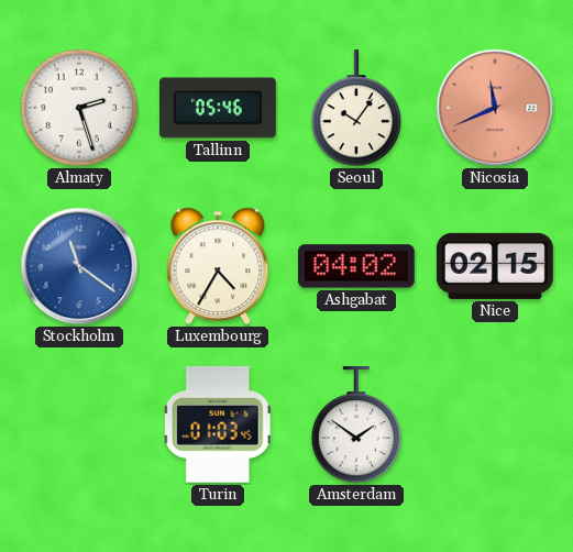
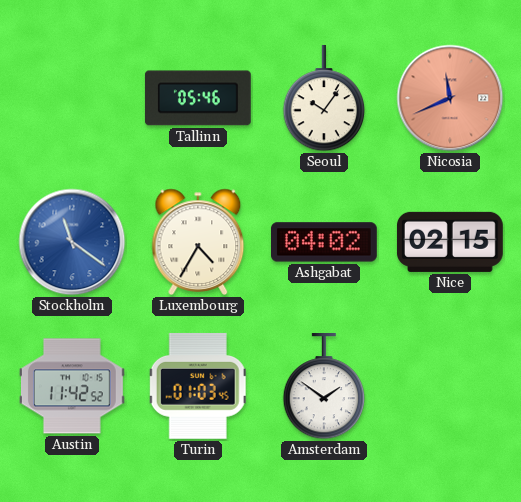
Almaty: 2:27 -> none
Austin: none -> 11:42
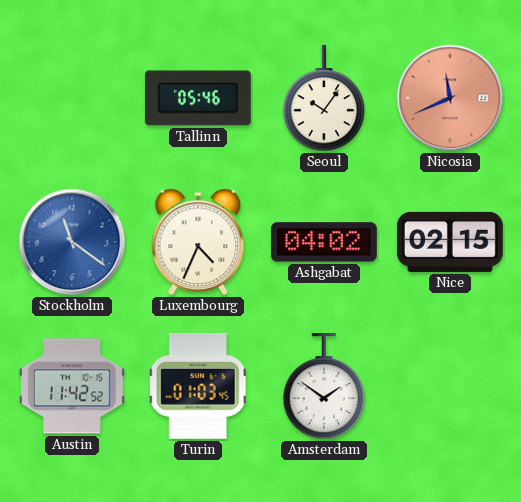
Luxembourg: 4:35 -> 4:34
